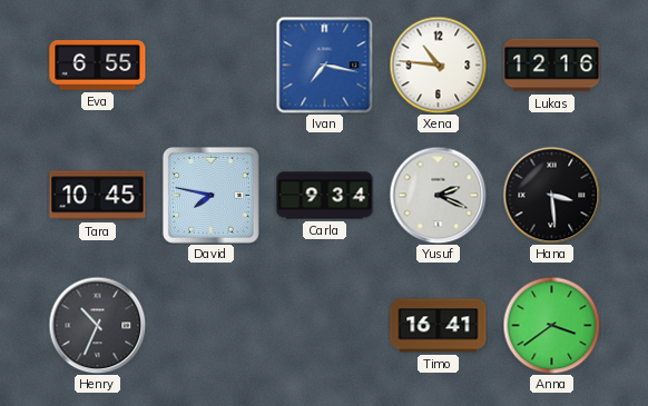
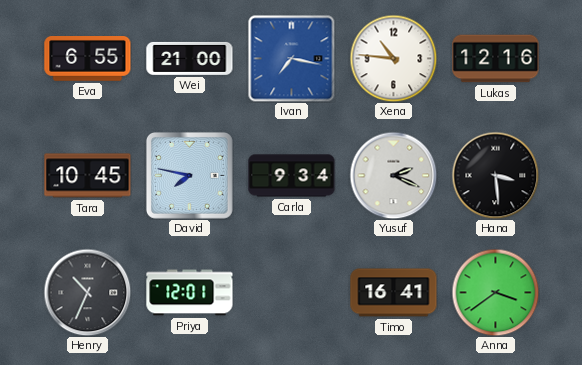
Wei: none -> 21:00
Priya: none -> 12:01
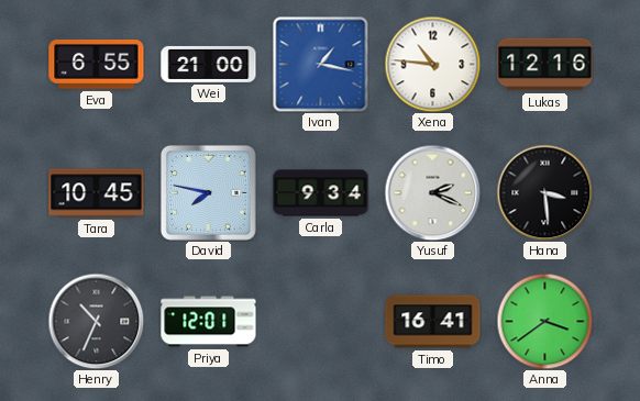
Ivan: 7:17 -> 1:17
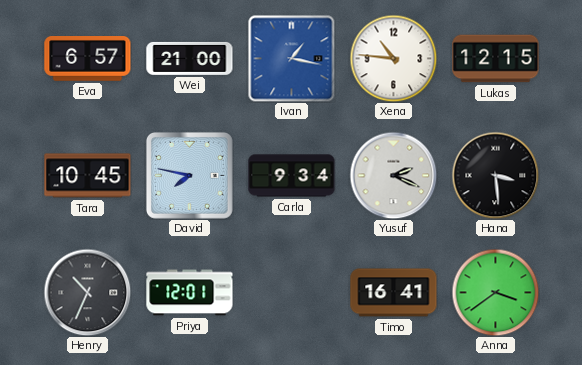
Eva: 6:55 -> 6:57
Lukas: 12:16 -> 12:15
